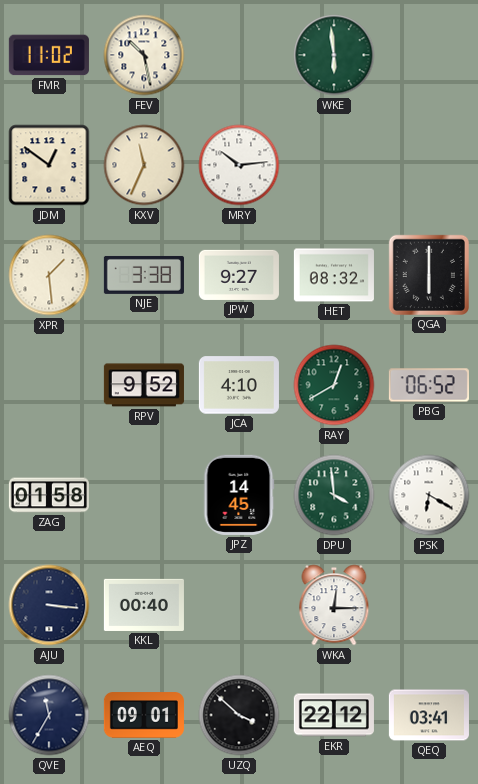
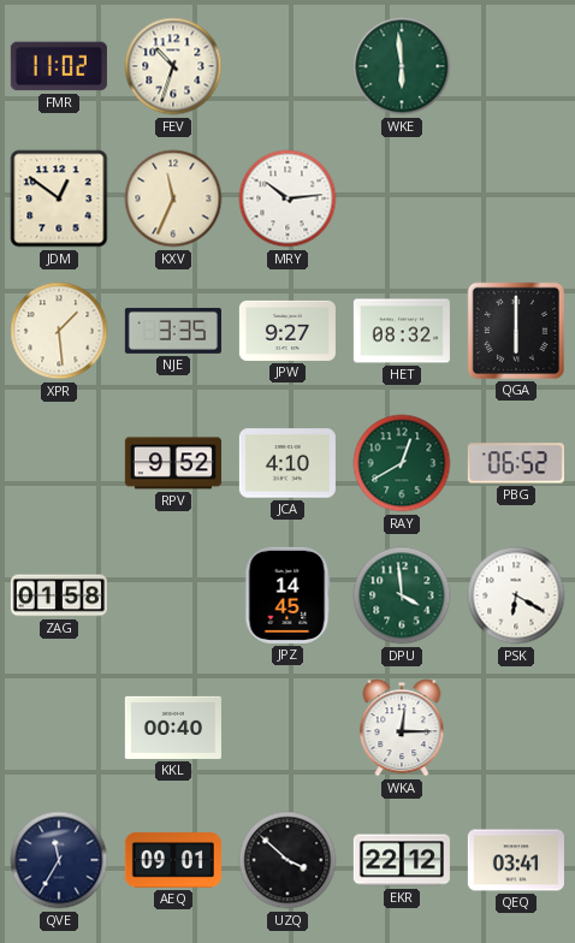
FEV: 10:28 -> 10:33
NJE: 3:38 -> 3:35
AJU: 3:16 -> none
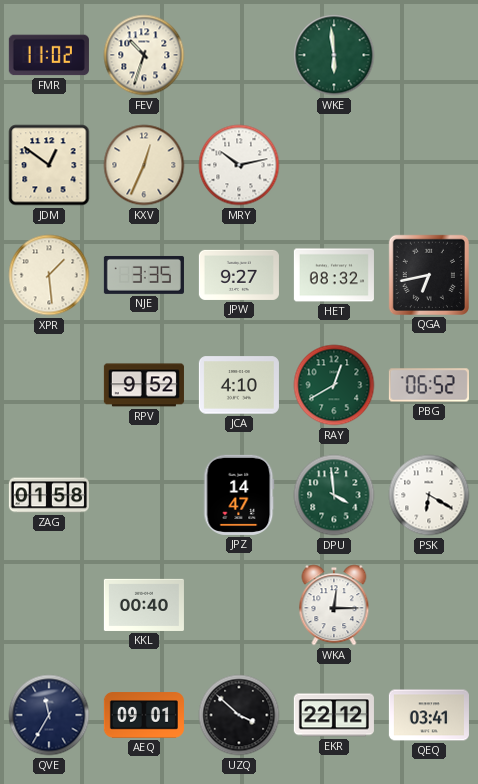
KXV: 11:34 -> 12:34
MRY: 10:14 -> 10:13
QGA: 6:00 -> 6:43
JPZ: 14:45 -> 14:47
